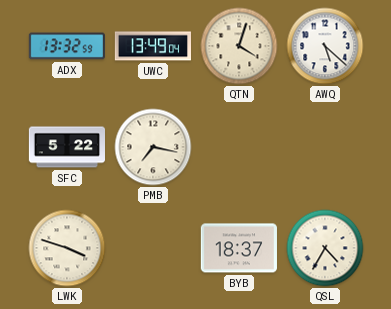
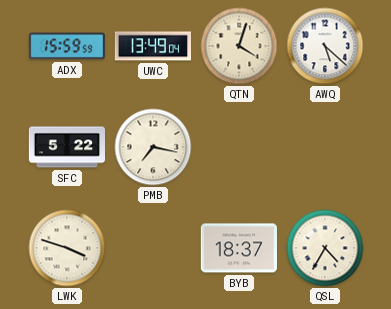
ADX: 13:32 -> 15:59
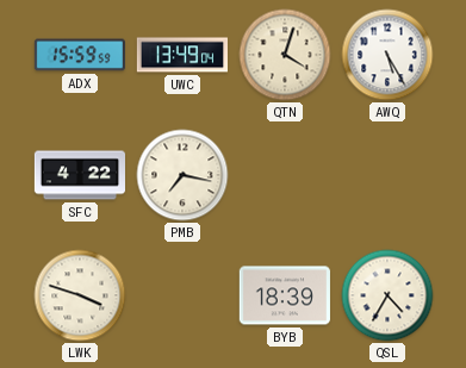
AWQ: 5:22 -> 5:25
SFC: 5:22 -> 4:22
BYB: 18:37 -> 18:39
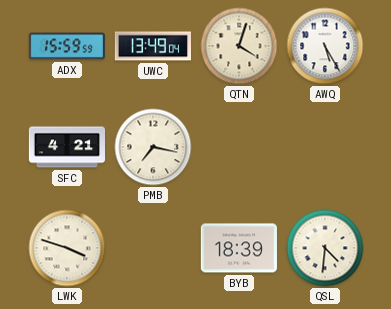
SFC: 4:22 -> 4:21
QSL: 4:35 -> 4:31
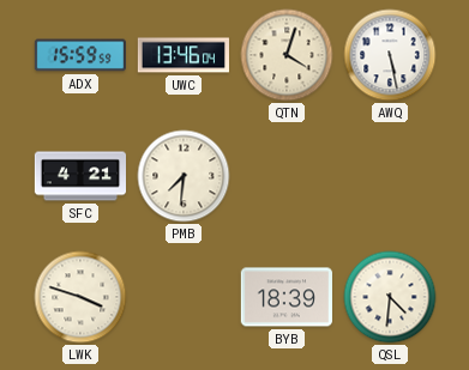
UWC: 13:49 -> 13:46
AWQ: 5:25 -> 5:28
PMB: 7:17 -> 7:31
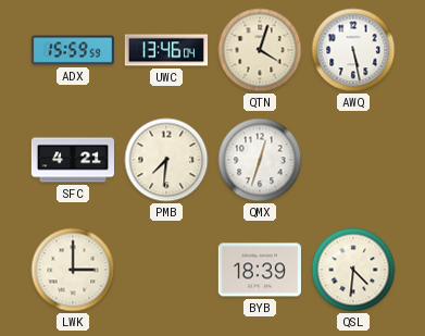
QMX: none -> 12:33
LWK: 3:48 -> 3:00
